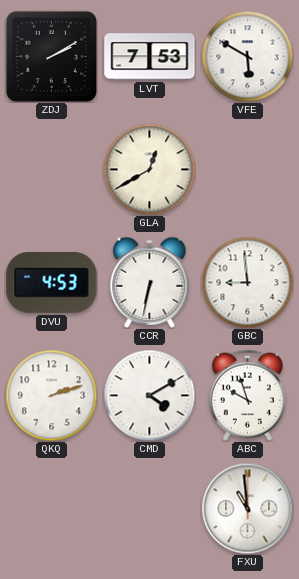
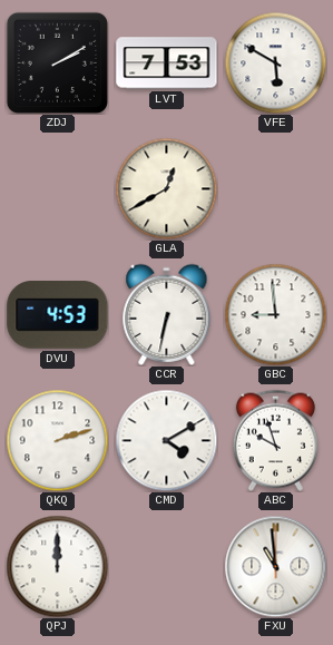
QPJ: none -> 12:00
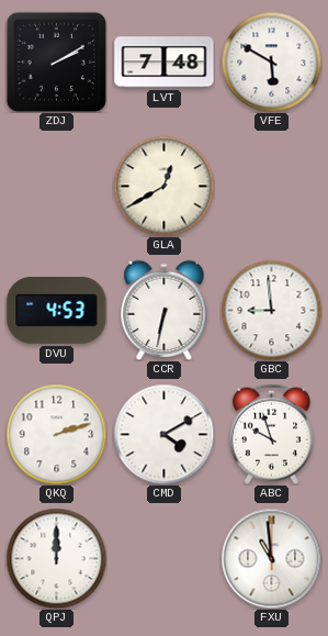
LVT: 7:53 -> 7:48
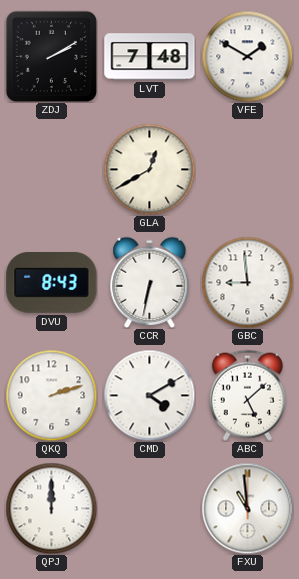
VFE: 5:50 -> 1:50
DVU: 4:53 -> 8:43
ABC: 9:57 -> 5:08
